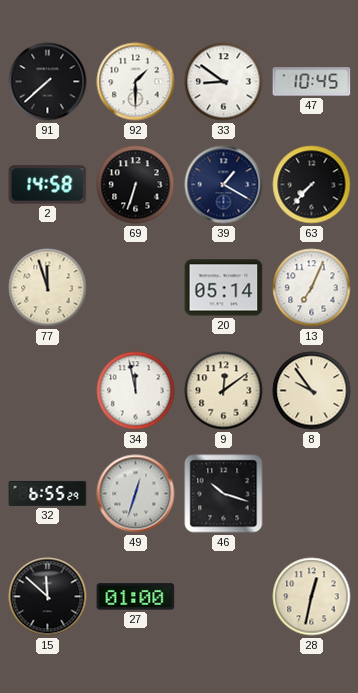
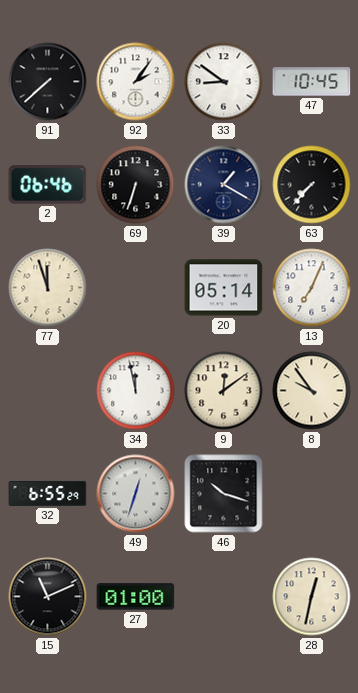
92: 1:30 -> 2:06
2: 14:58 -> 06:46
15: 11:52 -> 11:11
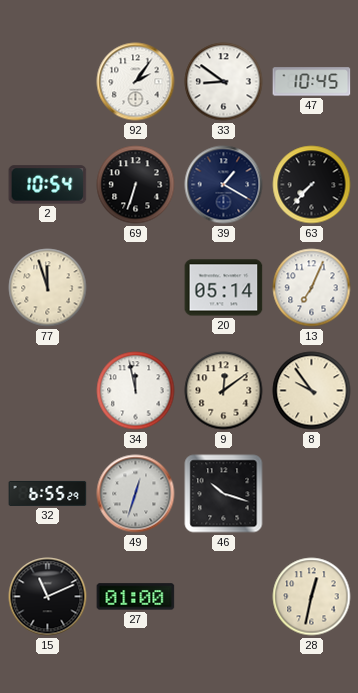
91: 7:38 -> none
2: 06:46 -> 10:54
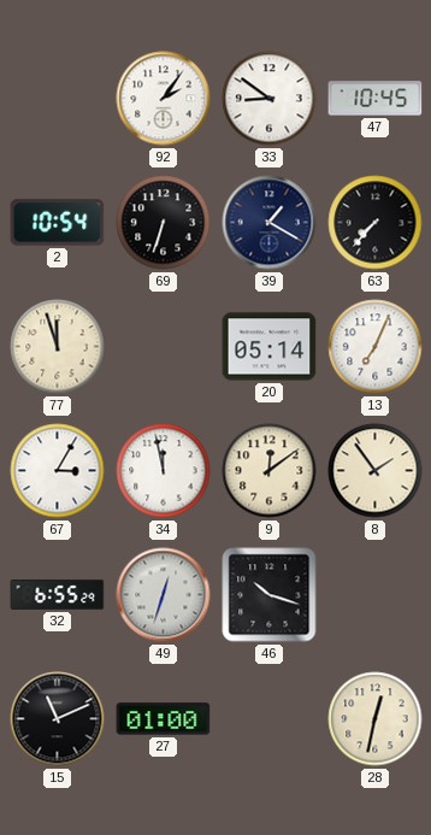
67: none -> 3:05
8: 9:54 -> 1:54
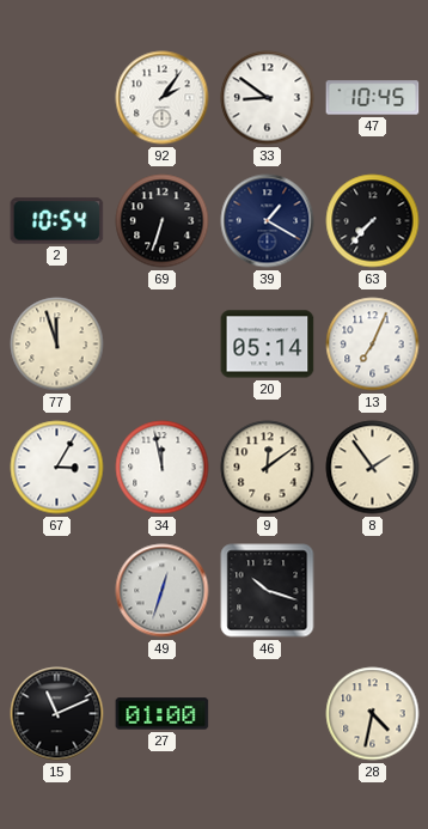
32: 6:55 -> none
28: 12:32 -> 4:32
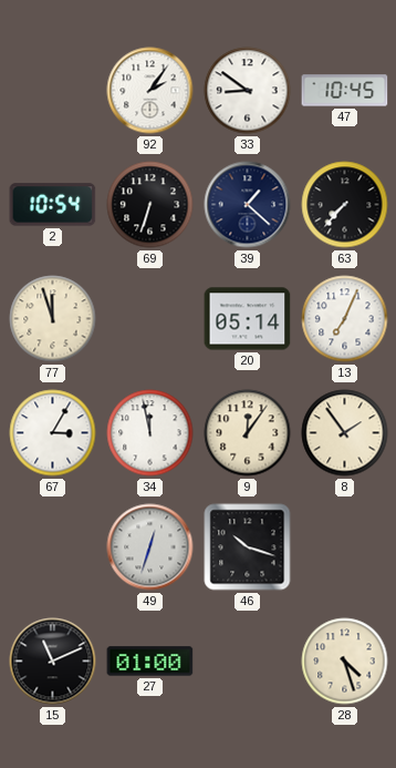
39: 1:20 -> 1:22
9: 12:09 -> 12:06
28: 4:32 -> 4:27
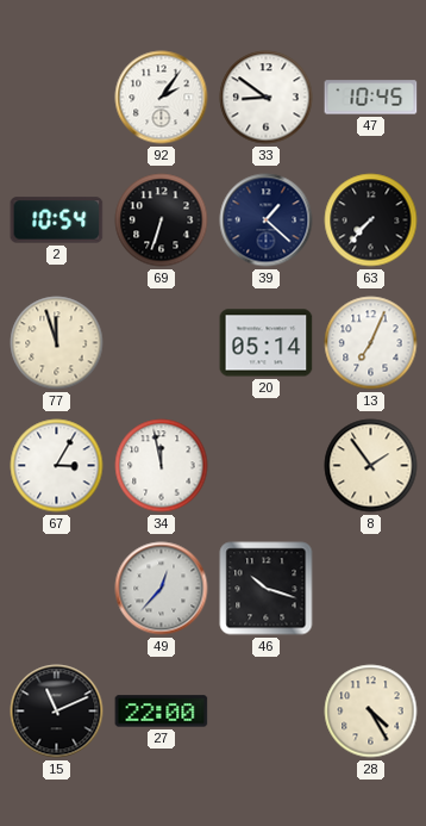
9: 12:06 -> none
49: 12:33 -> 12:37
27: 01:00 -> 22:00
28: 4:27 -> 4:25
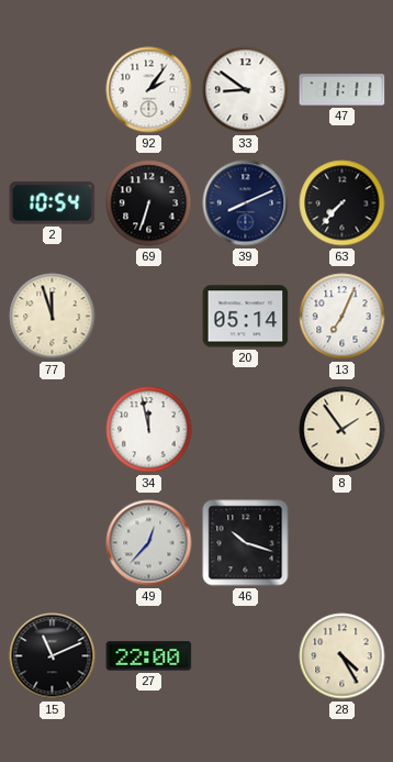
47: 10:45 -> 11:11
39: 1:22 -> 8:11
67: 3:05 -> none
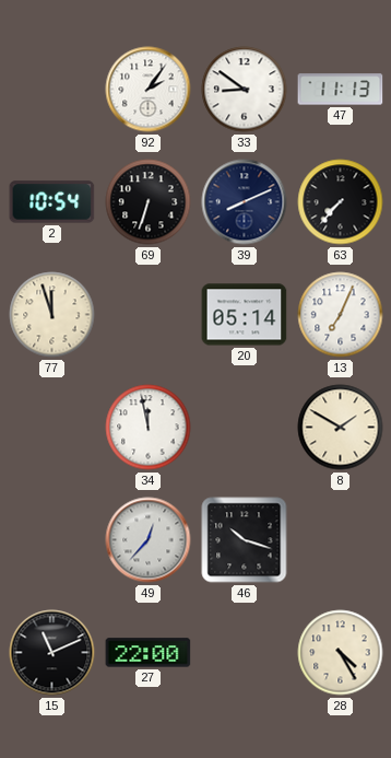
47: 11:11 -> 11:13
8: 1:54 -> 1:50
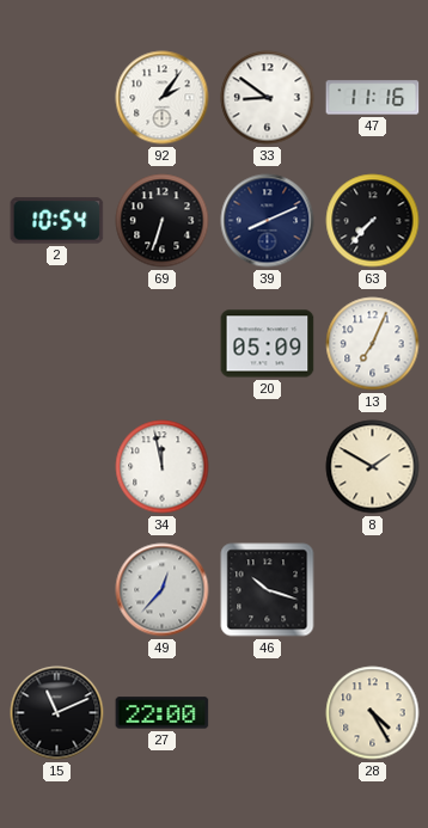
47: 11:13 -> 11:16
77: 11:57 -> none
20: 05:14 -> 05:09
